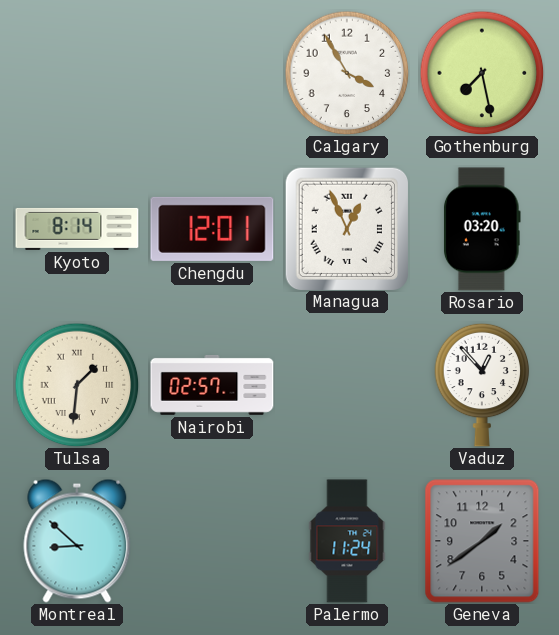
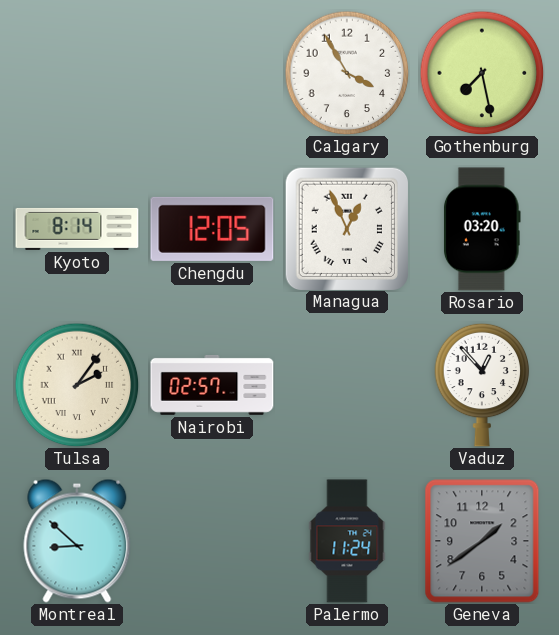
Chengdu: 12:01 -> 12:05
Tulsa: 1:31 -> 2:06
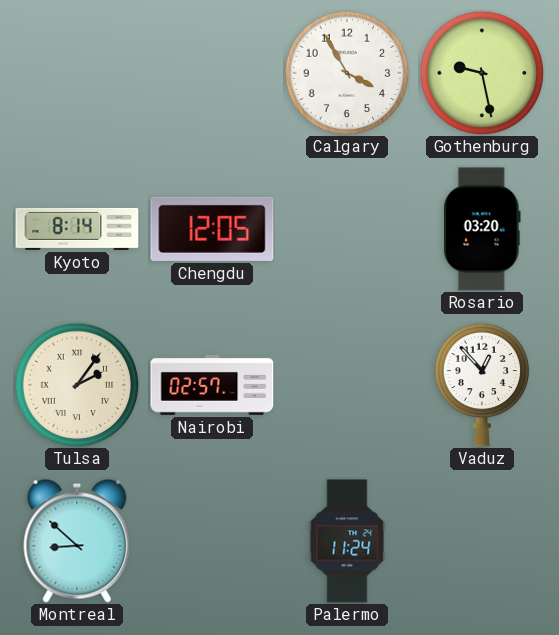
Gothenburg: 7:28 -> 9:28
Managua: 12:56 -> none
Geneva: 1:39 -> none
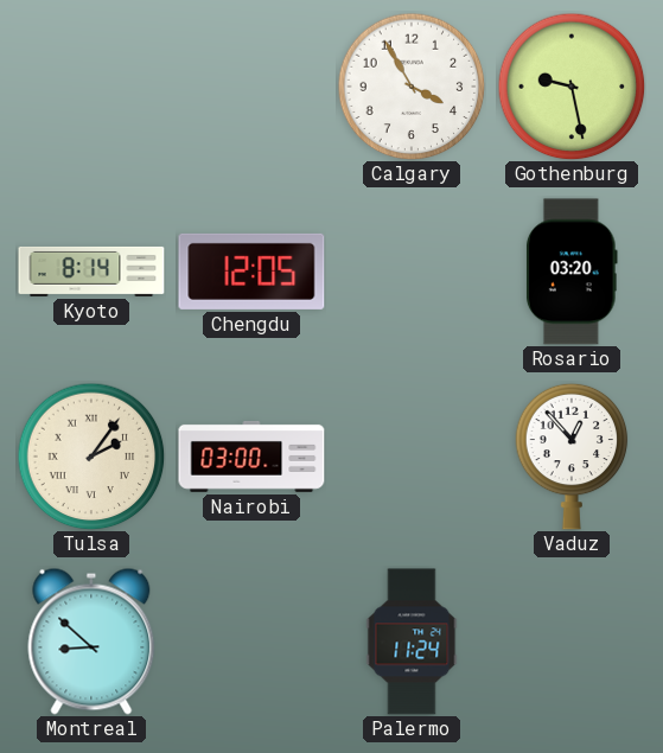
Nairobi: 02:57 -> 03:00
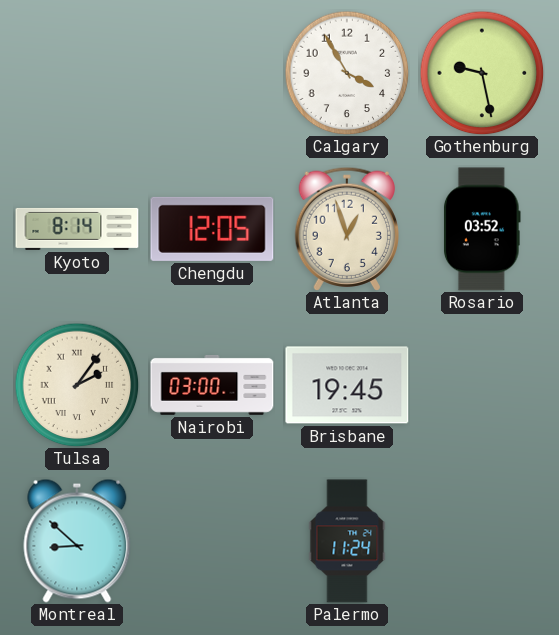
Atlanta: none -> 12:57
Rosario: 03:20 -> 03:52
Brisbane: none -> 19:45
Vaduz: 12:53 -> none
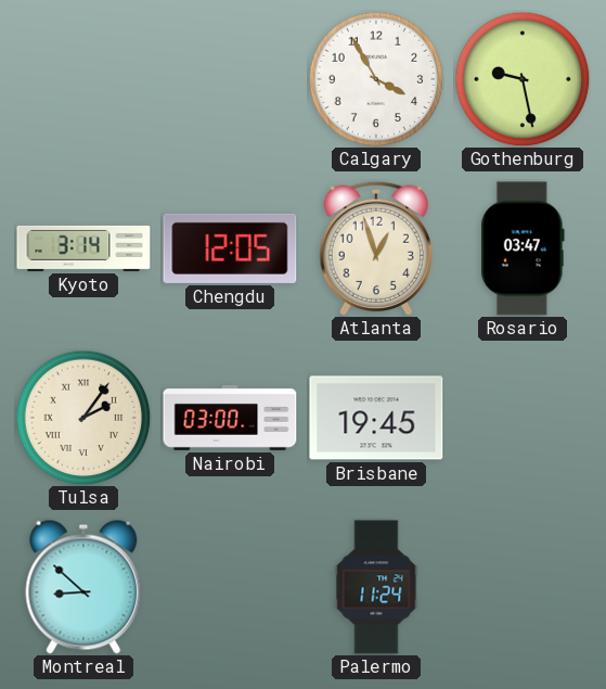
Kyoto: 8:14 -> 3:14
Rosario: 03:52 -> 03:47
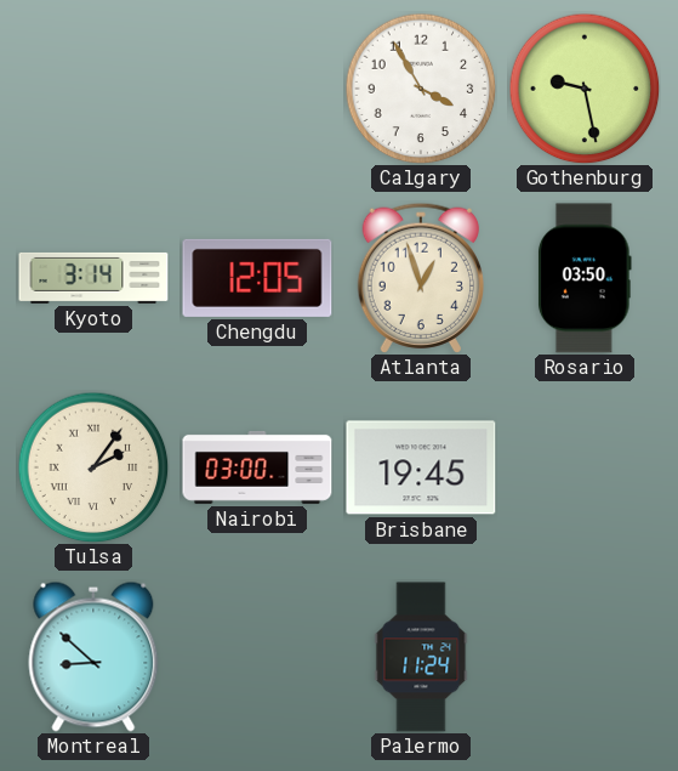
Rosario: 03:47 -> 03:50
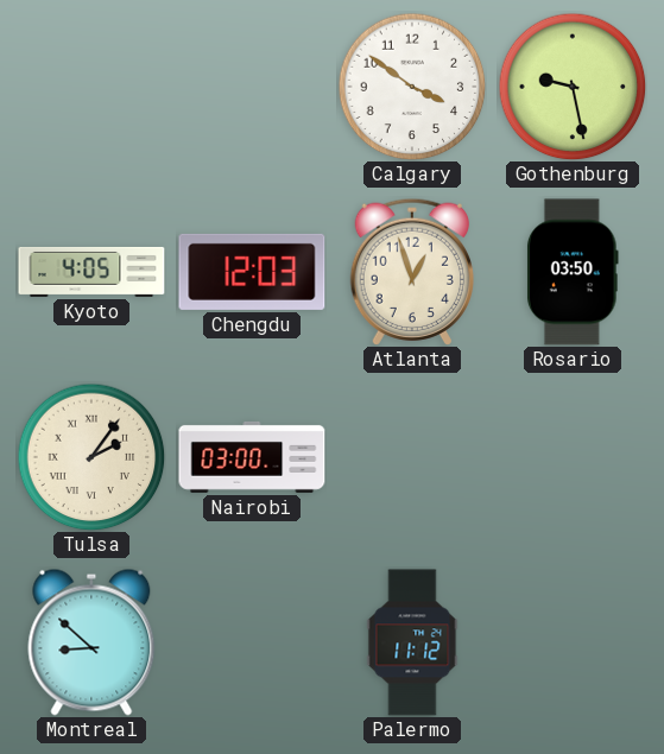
Calgary: 3:55 -> 3:51
Kyoto: 3:14 -> 4:05
Chengdu: 12:05 -> 12:03
Brisbane: 19:45 -> none
Palermo: 11:24 -> 11:12
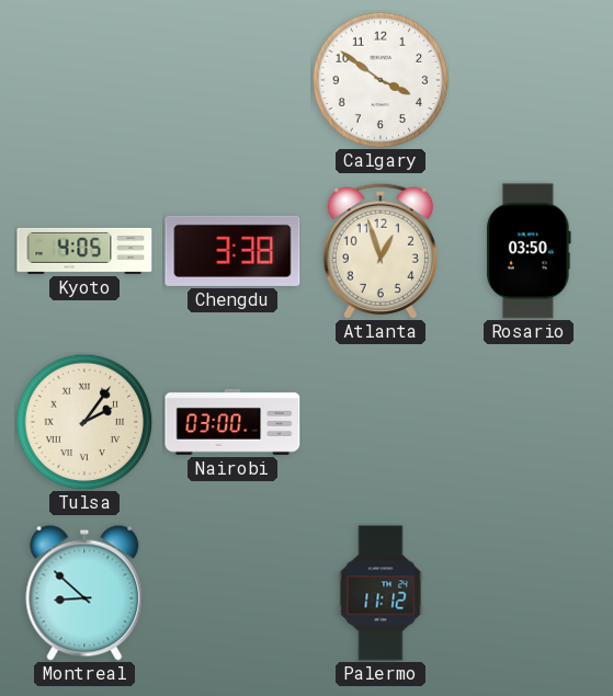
Gothenburg: 9:28 -> none
Chengdu: 12:03 -> 3:38
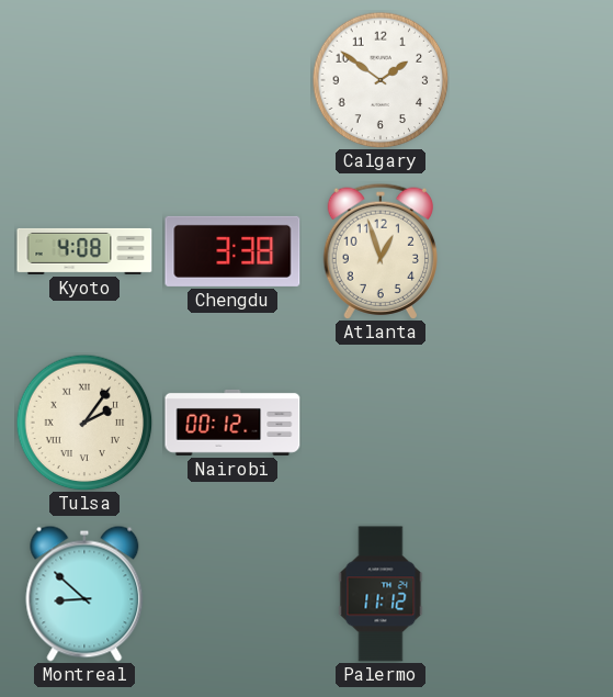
Calgary: 3:51 -> 1:51
Kyoto: 4:05 -> 4:08
Rosario: 03:50 -> none
Nairobi: 03:00 -> 00:12
